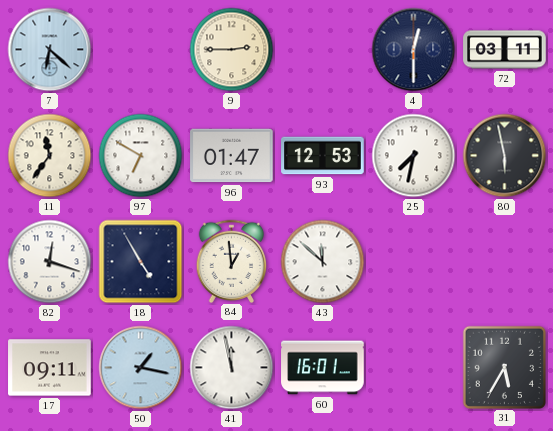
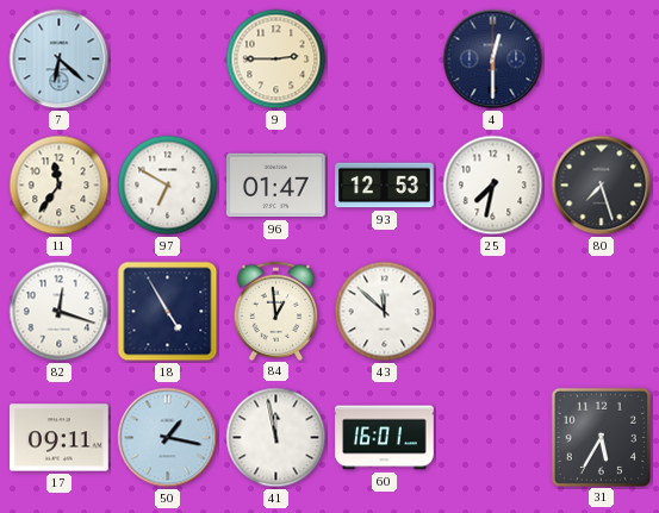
72: 03:11 -> none
80: 5:58 -> 7:27
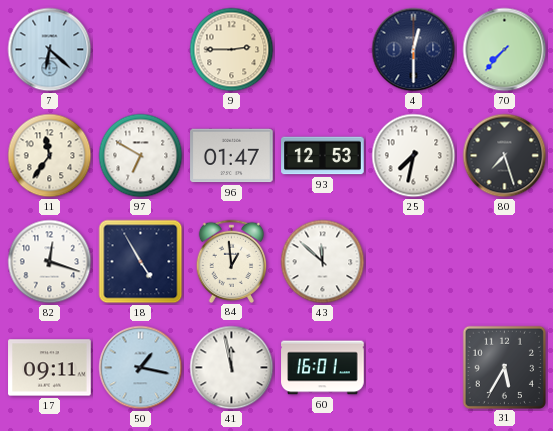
70: none -> 7:37
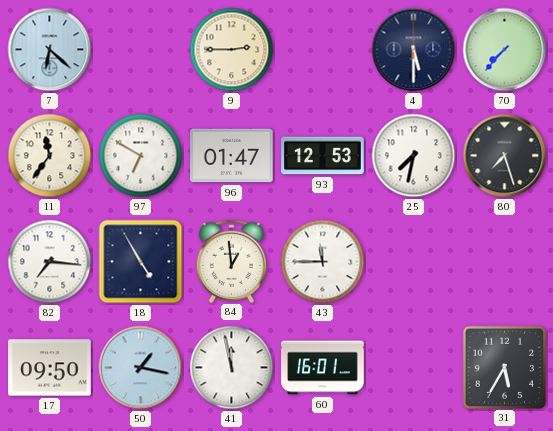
4: 12:30 -> 5:30
82: 12:18 -> 7:16
43: 11:52 -> 11:45
17: 09:11 -> 09:50
